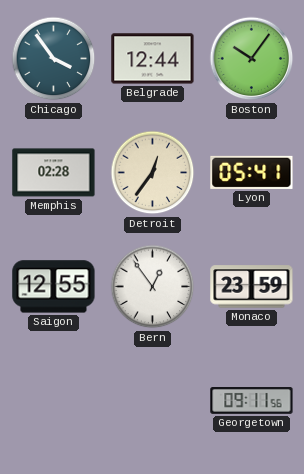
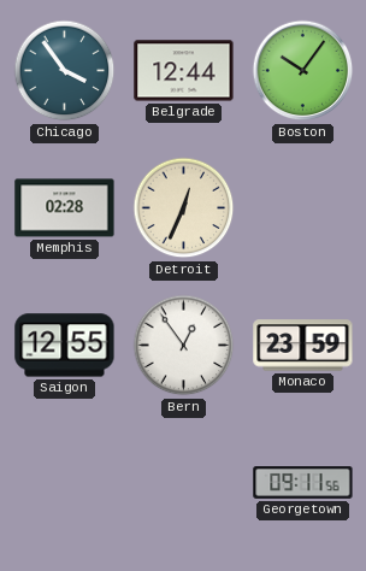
Detroit: 12:36 -> 12:34
Lyon: 05:41 -> none
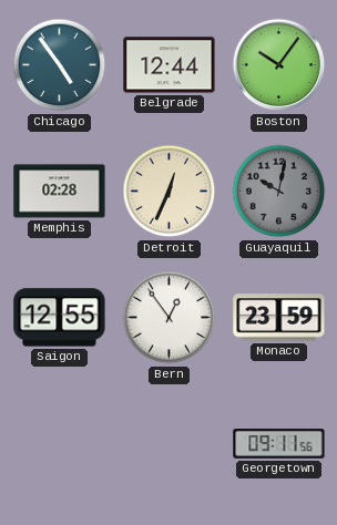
Chicago: 3:54 -> 4:54
Guayaquil: none -> 10:02
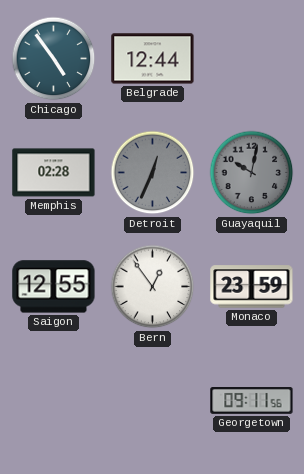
Boston: 10:06 -> none
Detroit dial: cream -> grey
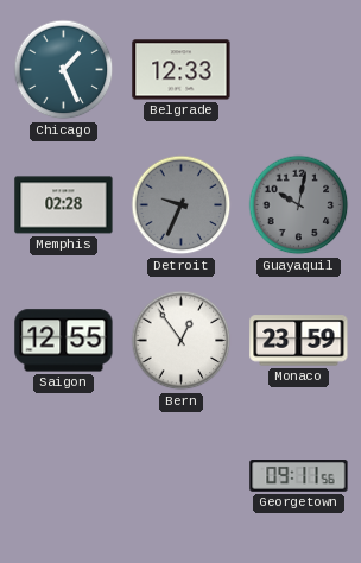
Chicago: 4:54 -> 1:26
Belgrade: 12:44 -> 12:33
Detroit: 12:34 -> 9:34
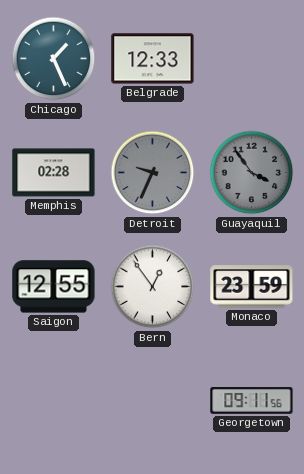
Guayaquil: 10:02 -> 3:54
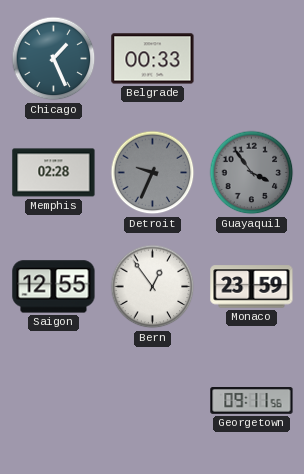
Belgrade: 12:33 -> 00:33
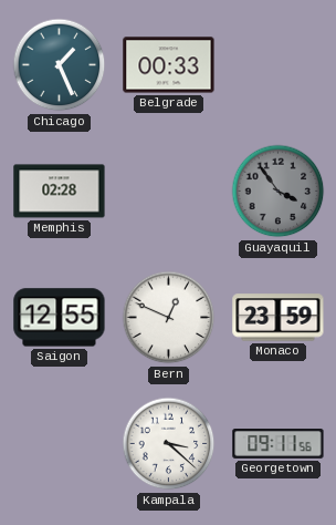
Detroit: 9:34 -> none
Bern: 12:54 -> 12:49
Kampala: none -> 3:22
